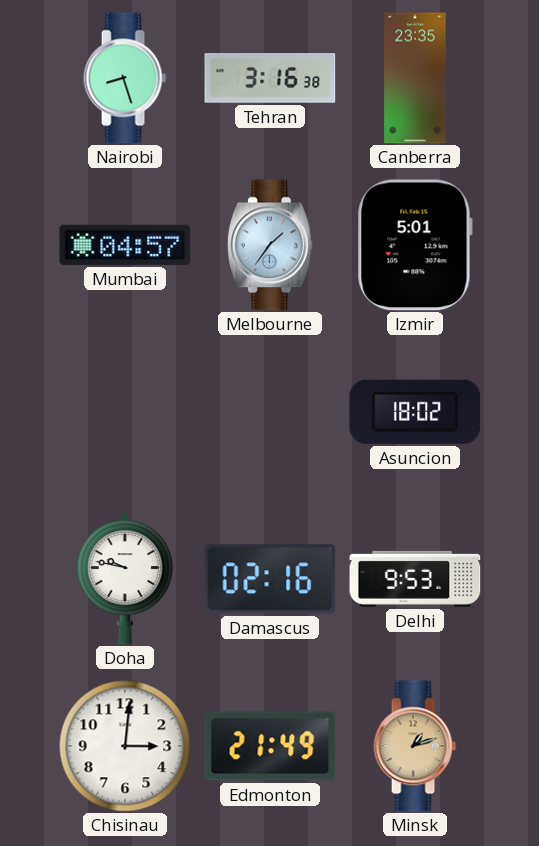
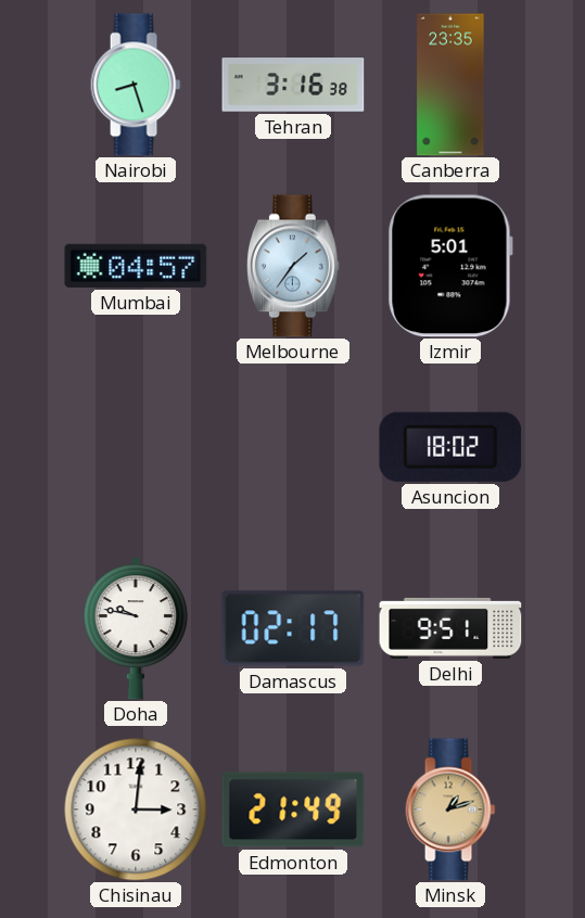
Damascus: 02:16 -> 02:17
Delhi: 9:53 -> 9:51
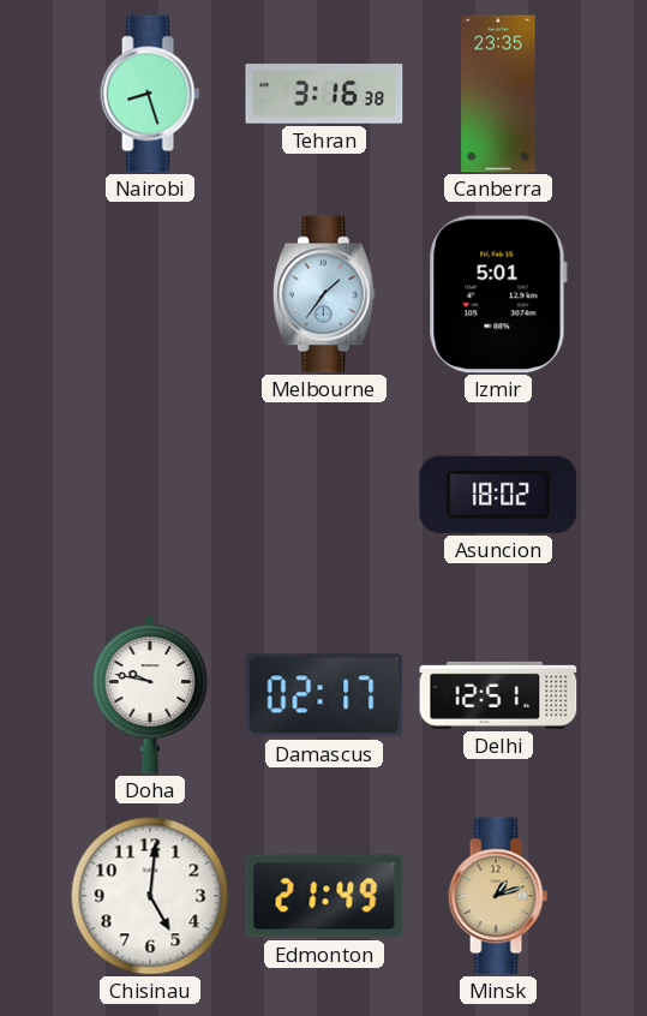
Mumbai: 04:57 -> none
Delhi: 9:51 -> 12:51
Chisinau: 3:01 -> 5:01
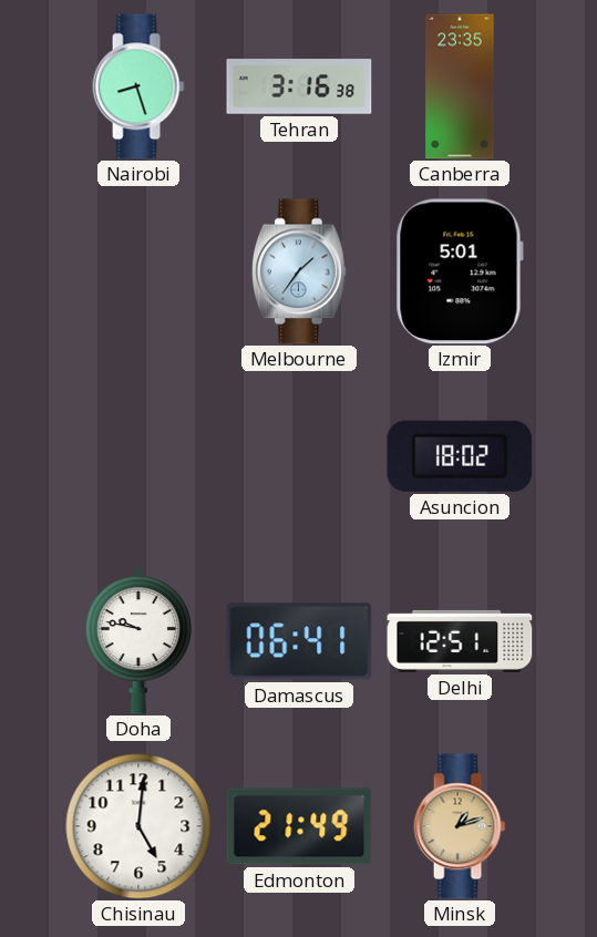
Damascus: 02:17 -> 06:41
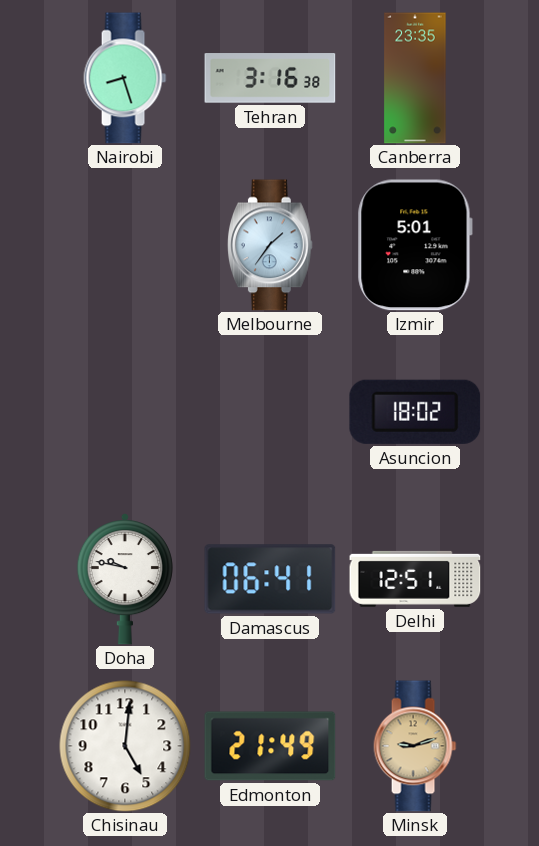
Minsk: 1:12 -> 9:12
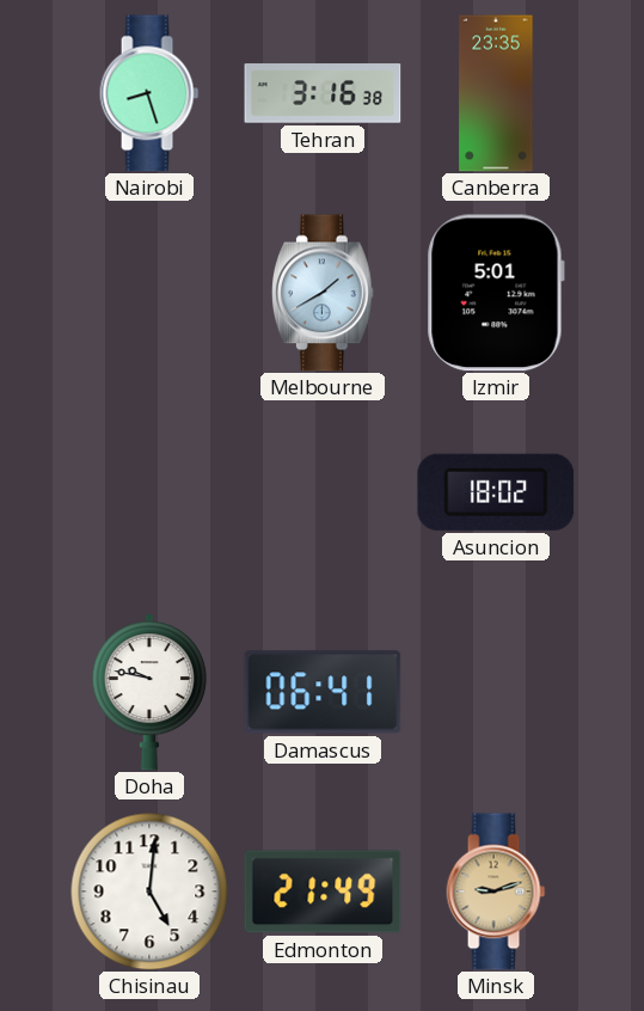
Melbourne: 1:36 -> 1:40
Delhi: 12:51 -> none
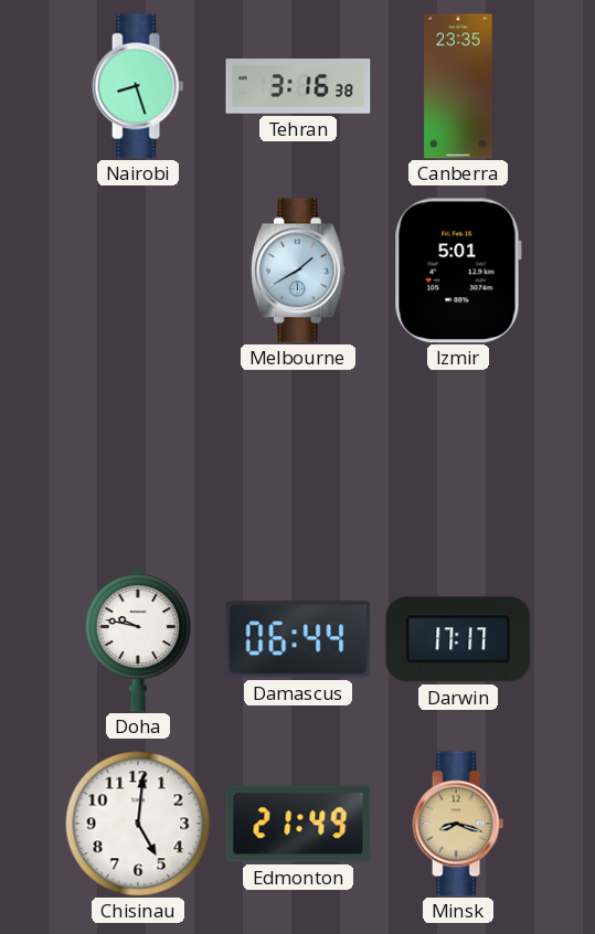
Asuncion: 18:02 -> none
Damascus: 06:41 -> 06:44
Darwin: none -> 17:17
Minsk: 9:12 -> 8:18
